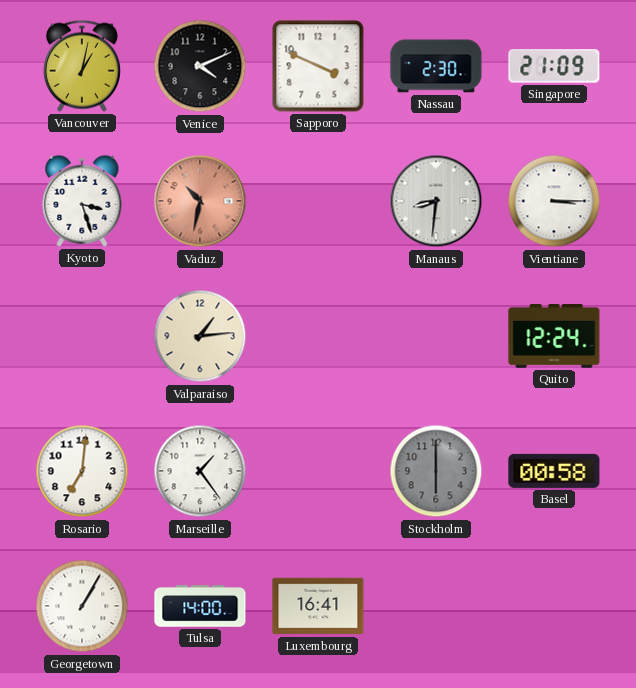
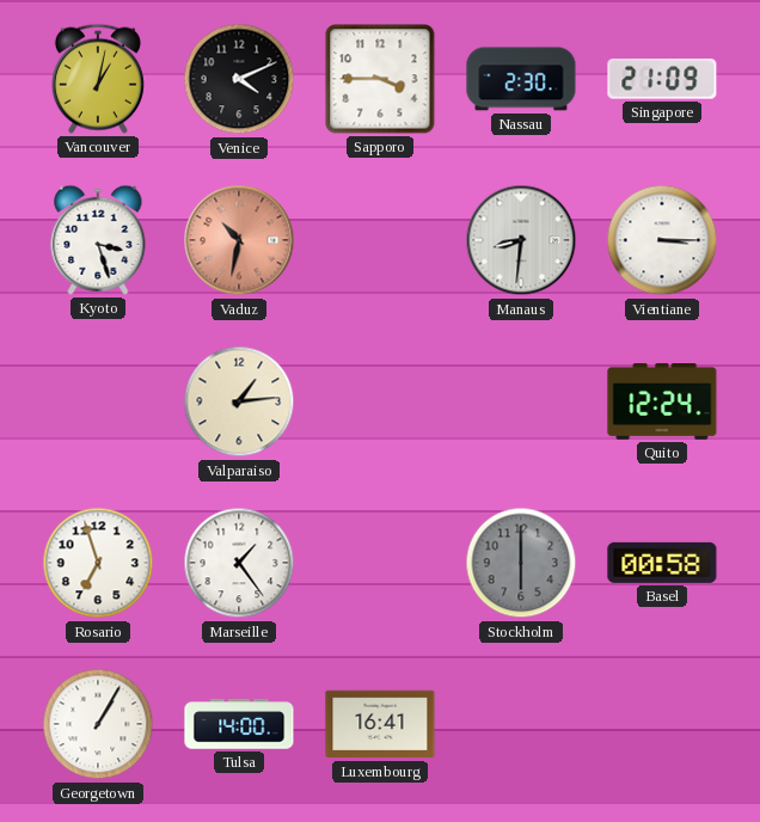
Sapporo: 3:49 -> 3:45
Rosario: 7:01 -> 6:57
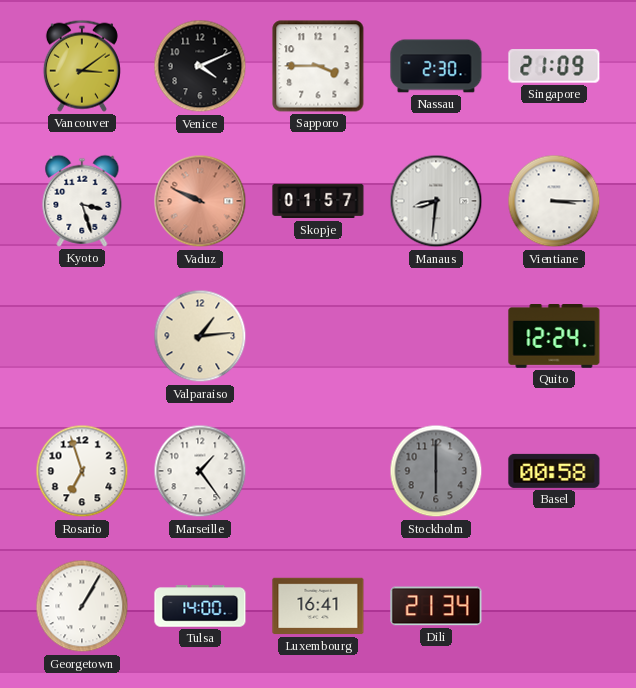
Vancouver: 1:02 -> 3:09
Vaduz: 10:32 -> 9:49
Skopje: none -> 01:57
Dili: none -> 21:34
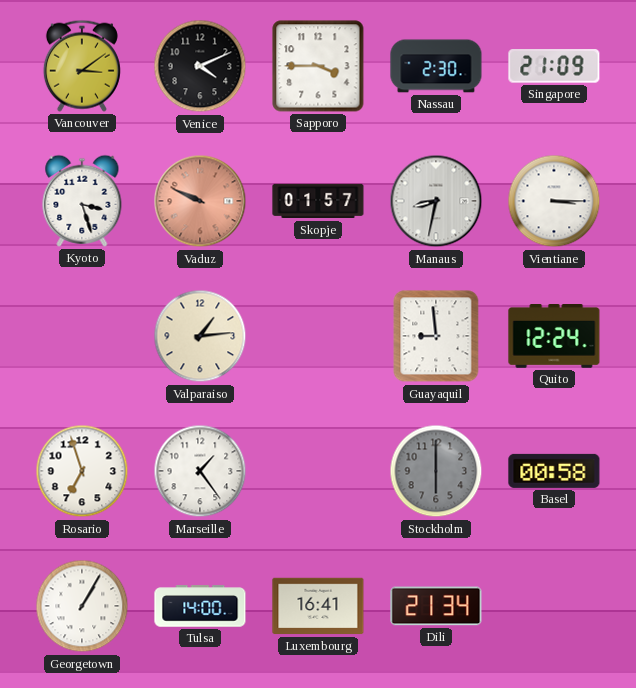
Manaus: 8:31 -> 8:32
Guayaquil: none -> 8:59
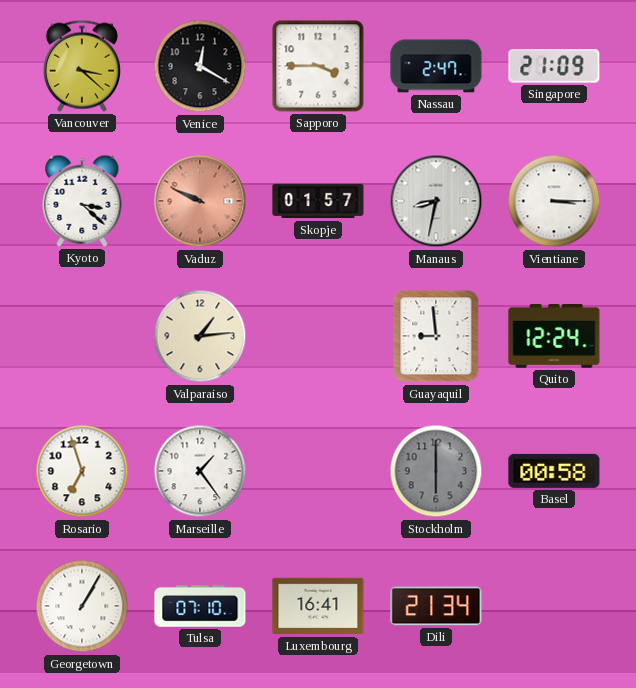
Vancouver: 3:09 -> 3:22
Venice: 4:11 -> 12:20
Nassau: 2:30 -> 2:47
Kyoto: 3:27 -> 3:22
Tulsa: 14:00 -> 07:10
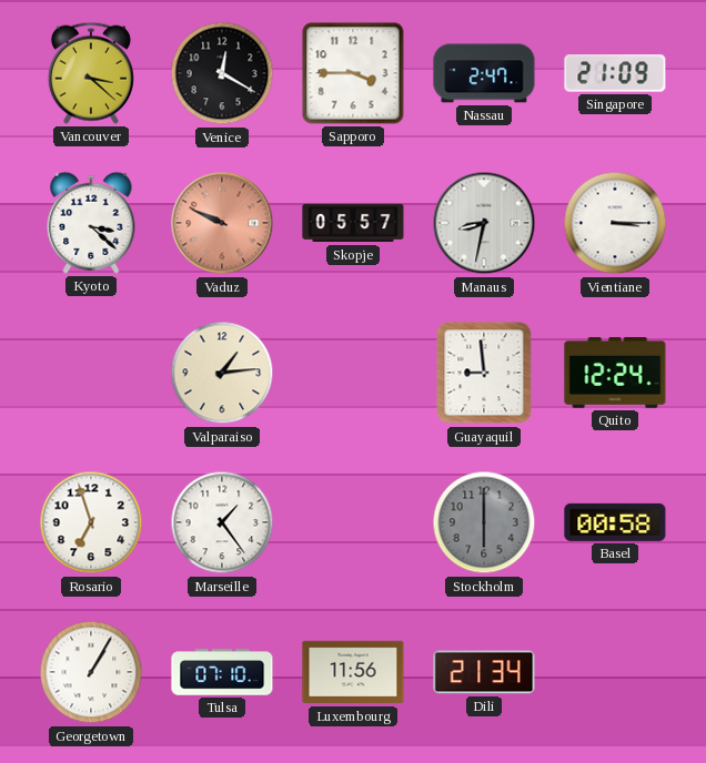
Skopje: 01:57 -> 05:57
Luxembourg: 16:41 -> 11:56
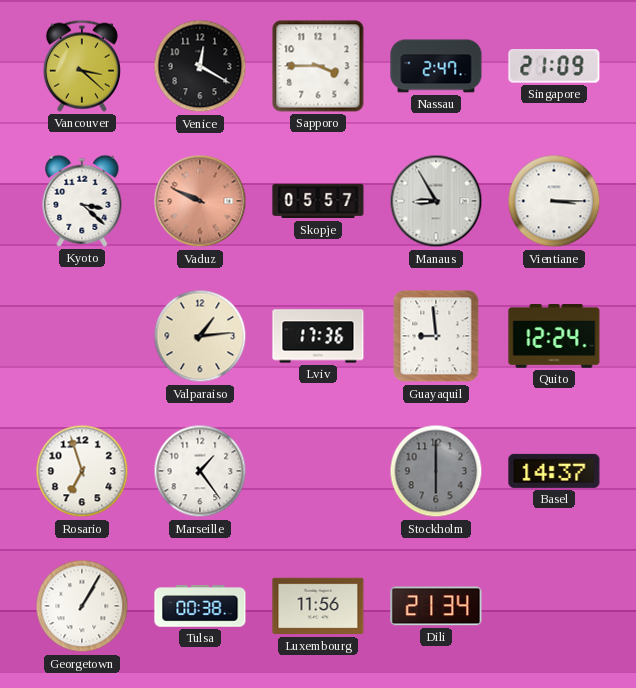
Manaus: 8:32 -> 8:55
Lviv: none -> 17:36
Basel: 00:58 -> 14:37
Tulsa: 07:10 -> 00:38
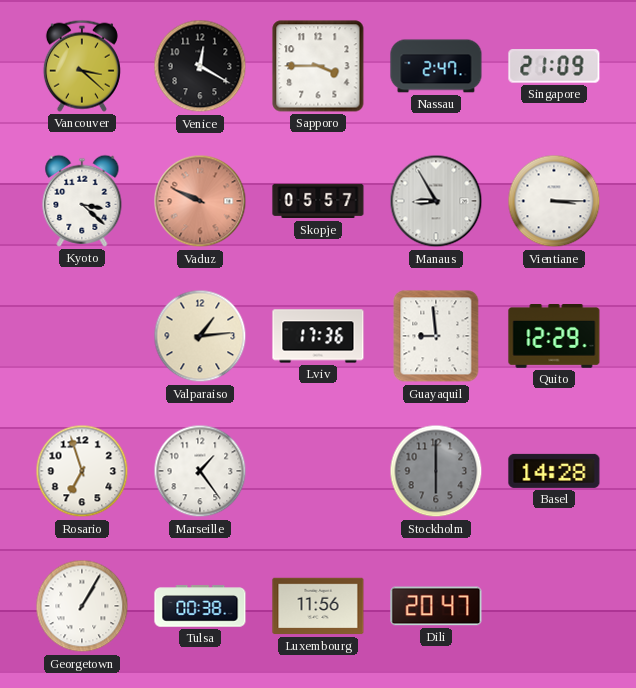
Quito: 12:24 -> 12:29
Basel: 14:37 -> 14:28
Dili: 21:34 -> 20:47
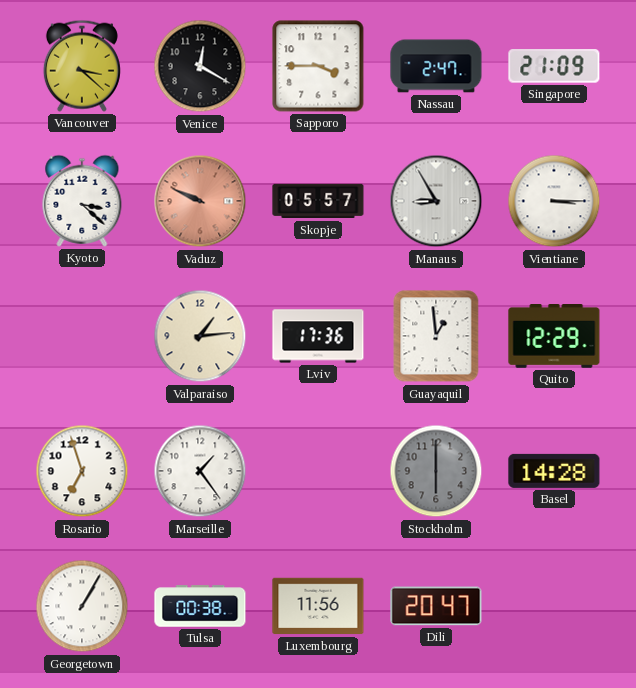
Guayaquil: 8:59 -> 12:59
